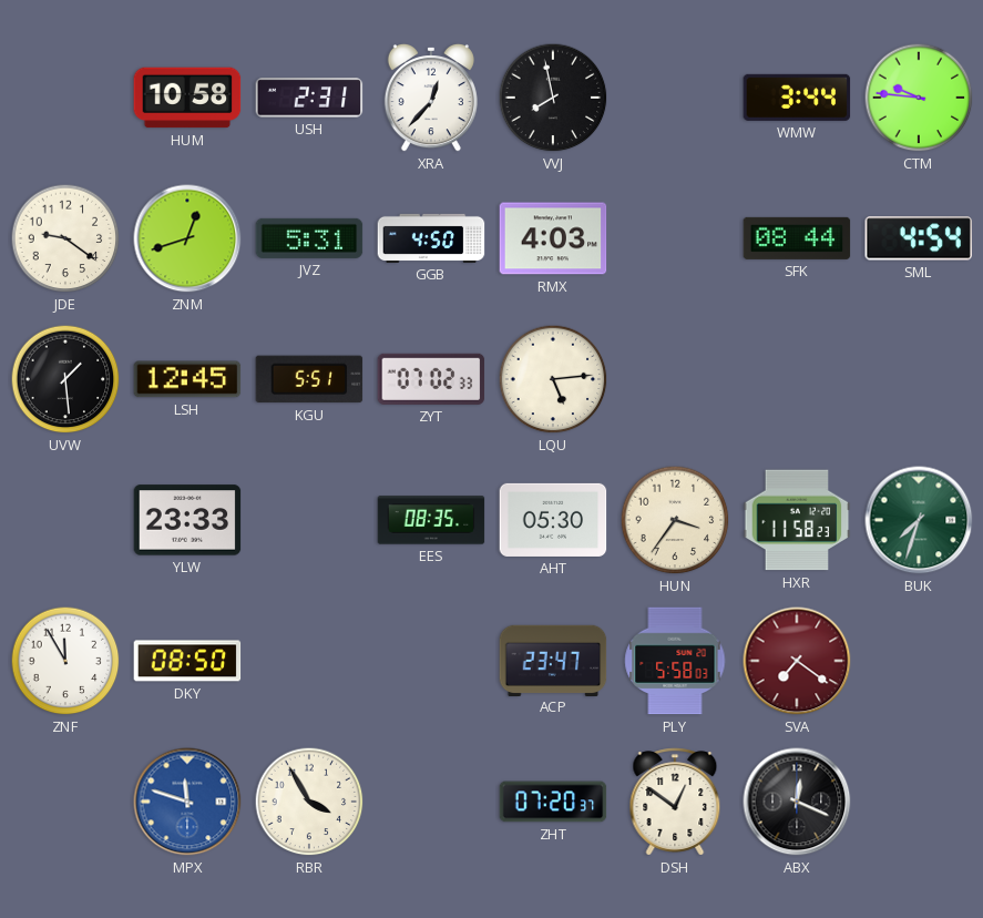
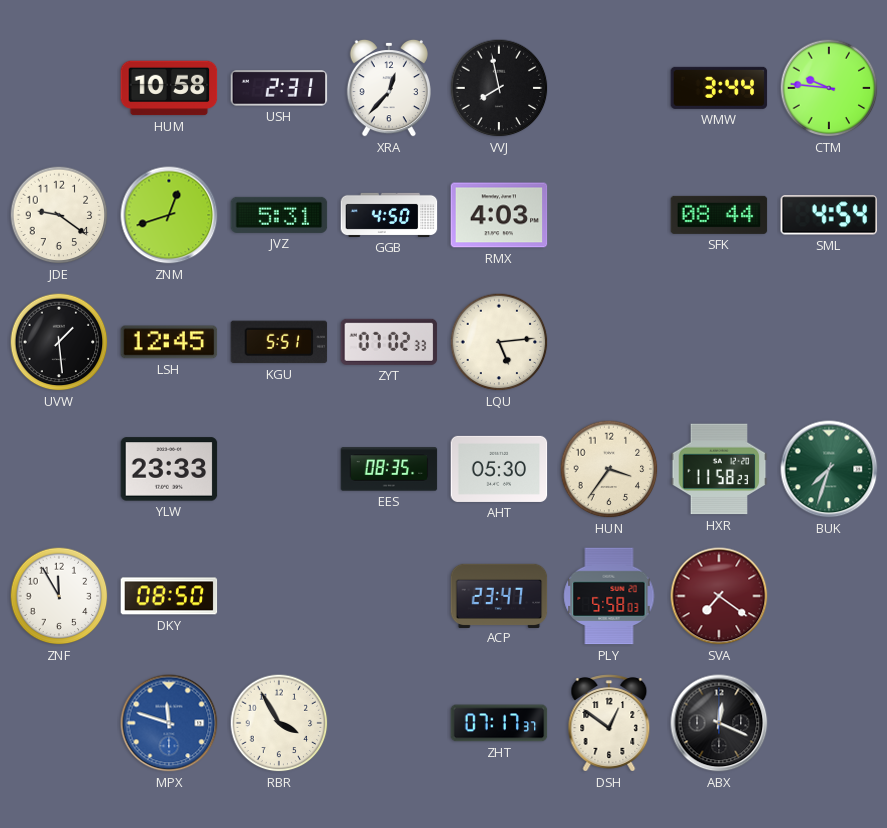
ZHT: 07:20 -> 07:17
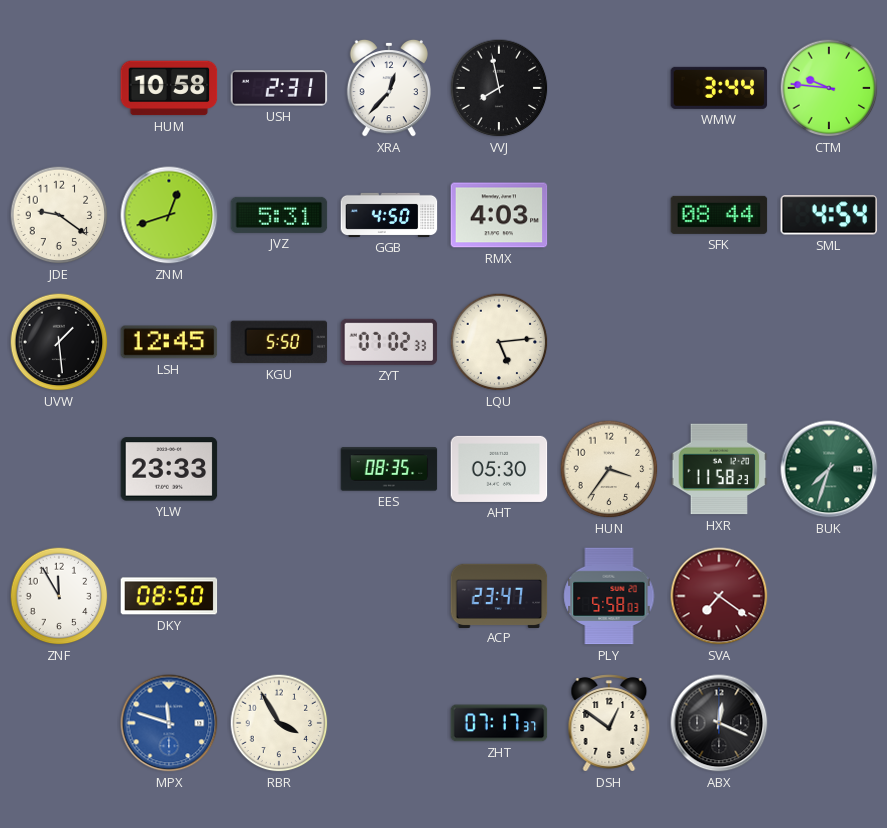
KGU: 5:51 -> 5:50
